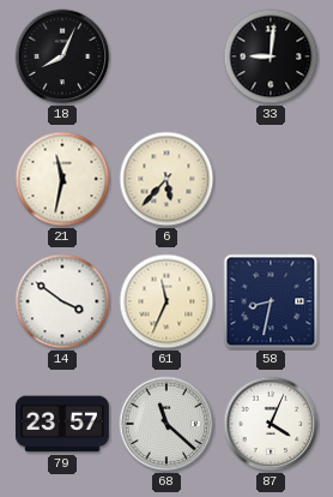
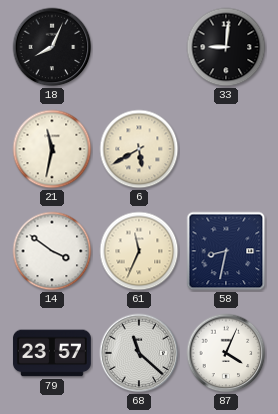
6: 5:37 -> 5:40
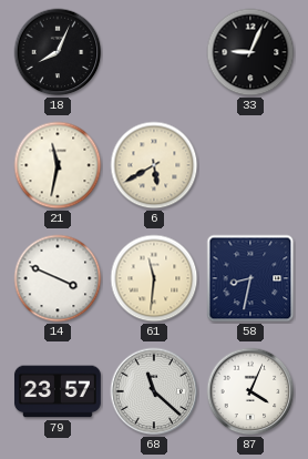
33: 9:01 -> 9:04
14: 3:51 -> 3:49
61: 11:34 -> 11:31
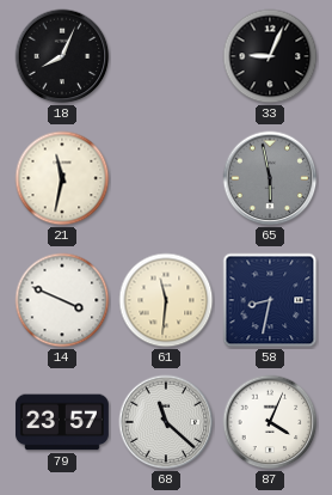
6: 5:40 -> none
65: none -> 5:58
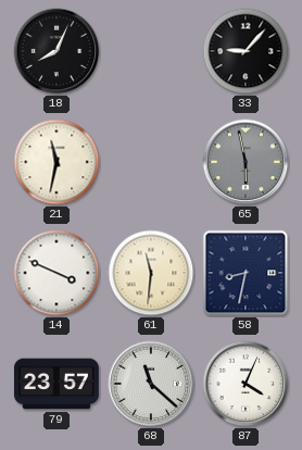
33: 9:04 -> 9:07
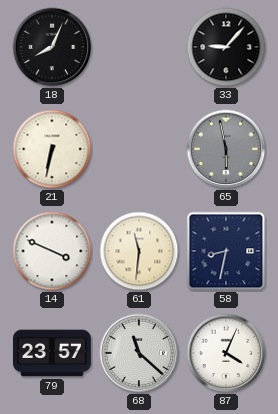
21: 11:32 -> 6:32
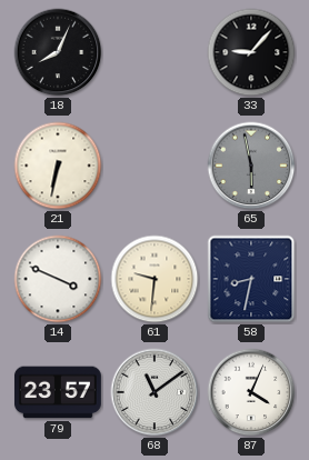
61: 11:31 -> 9:31
68: 11:22 -> 11:09
